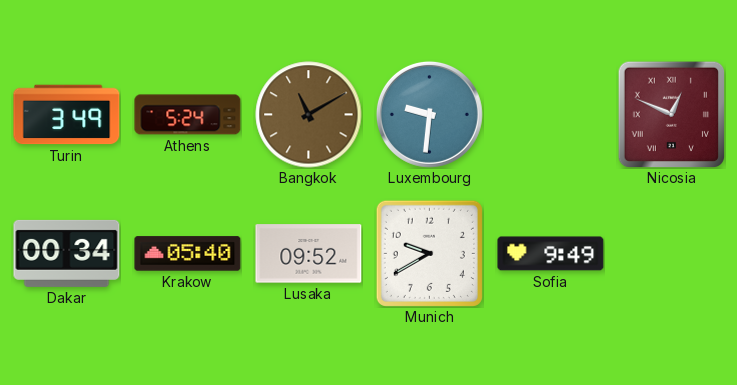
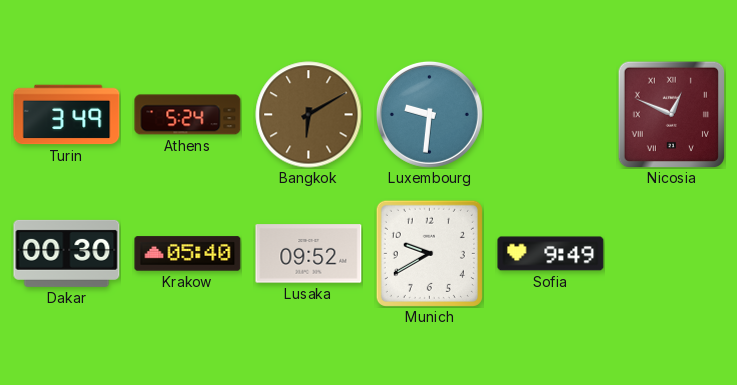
Bangkok: 11:10 -> 6:10
Dakar: 00:34 -> 00:30
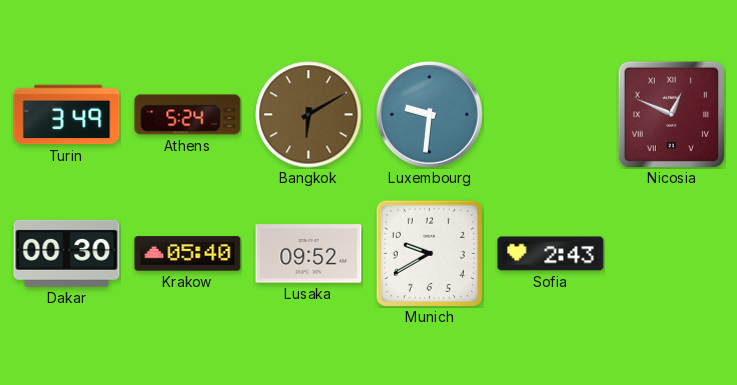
Sofia: 9:49 -> 2:43
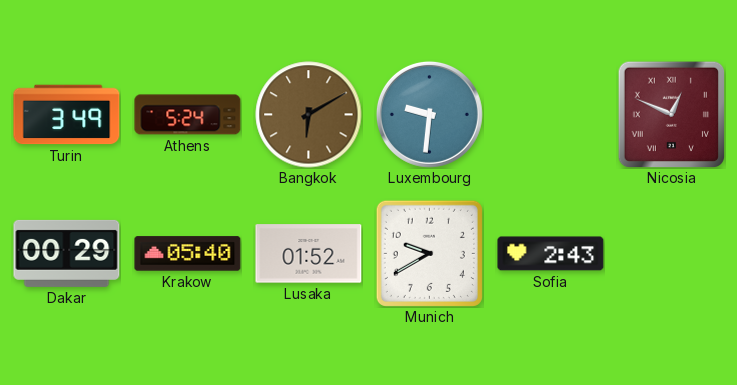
Dakar: 00:30 -> 00:29
Lusaka: 09:52 -> 01:52
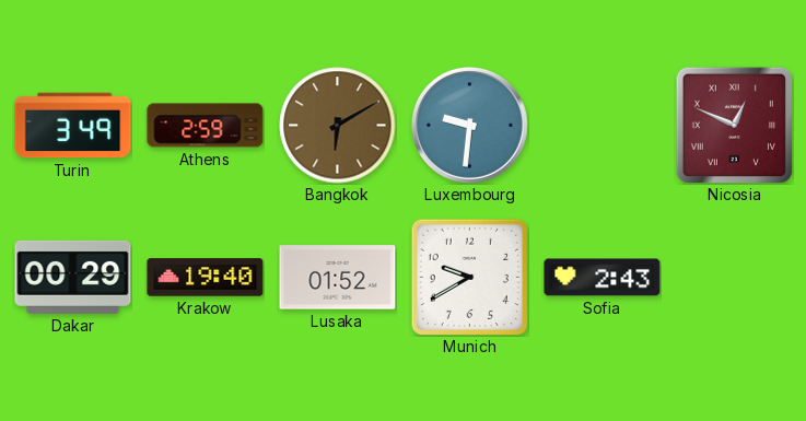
Athens: 5:24 -> 2:59
Krakow: 05:40 -> 19:40
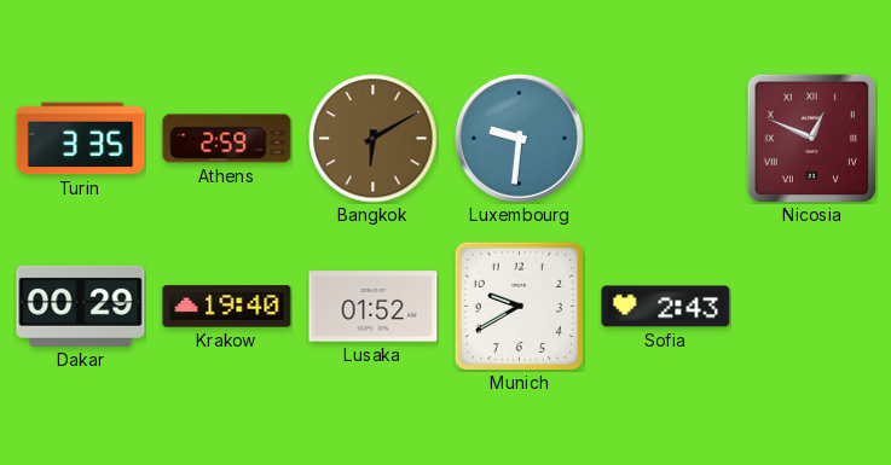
Turin: 3:49 -> 3:35
